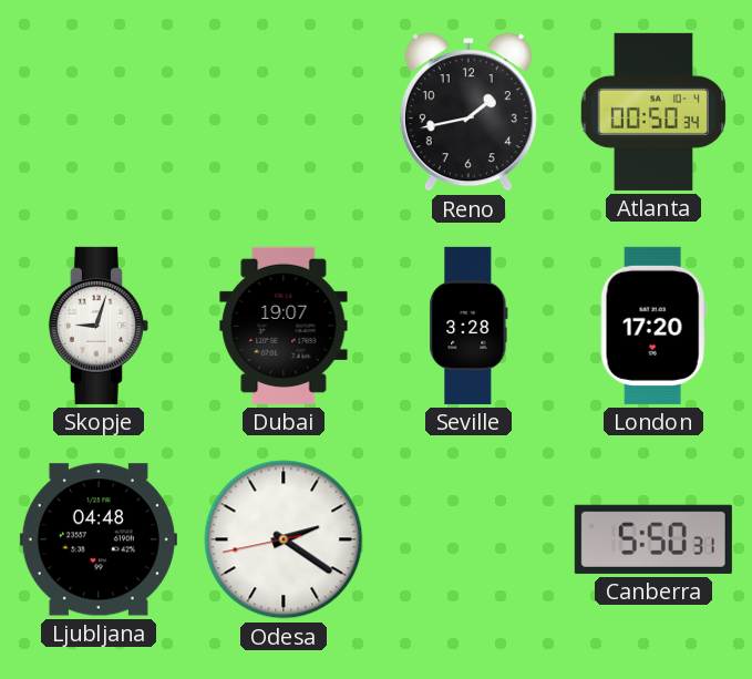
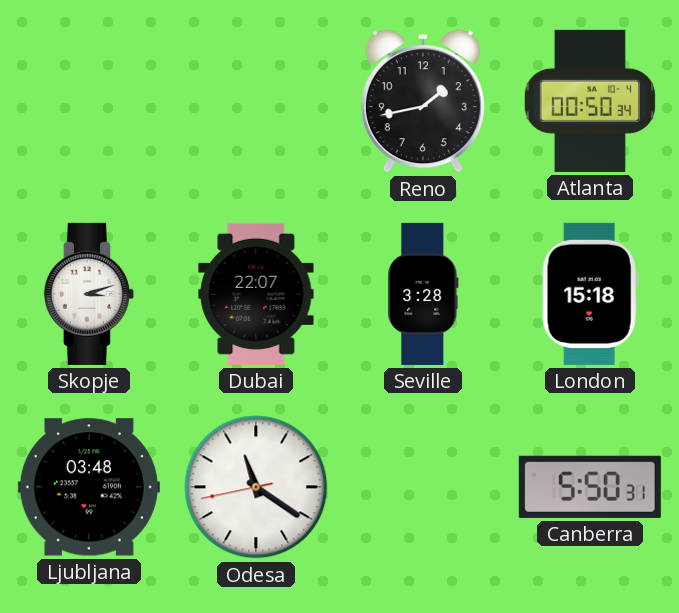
Skopje: 9:03 -> 3:12
Dubai: 19:07 -> 22:07
London: 17:20 -> 15:18
Ljubljana: 04:48 -> 03:48
Odesa: 2:20 -> 11:20
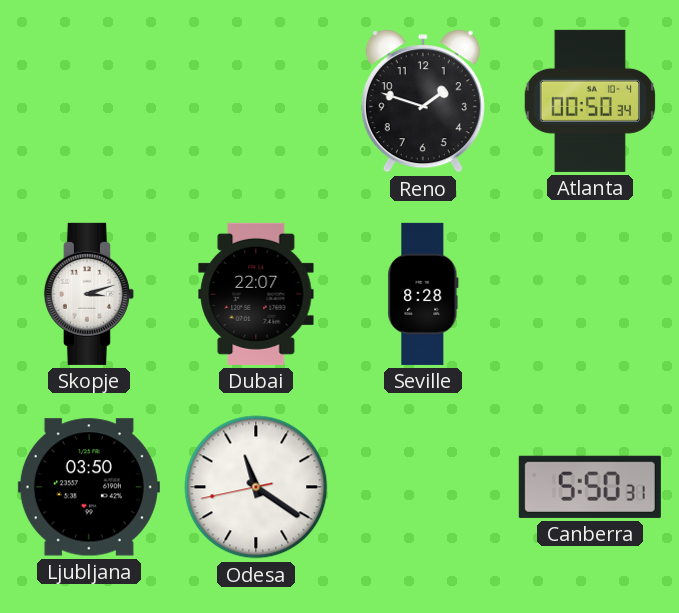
Reno: 1:43 -> 1:48
Seville: 3:28 -> 8:28
London: 15:18 -> none
Ljubljana: 03:48 -> 03:50
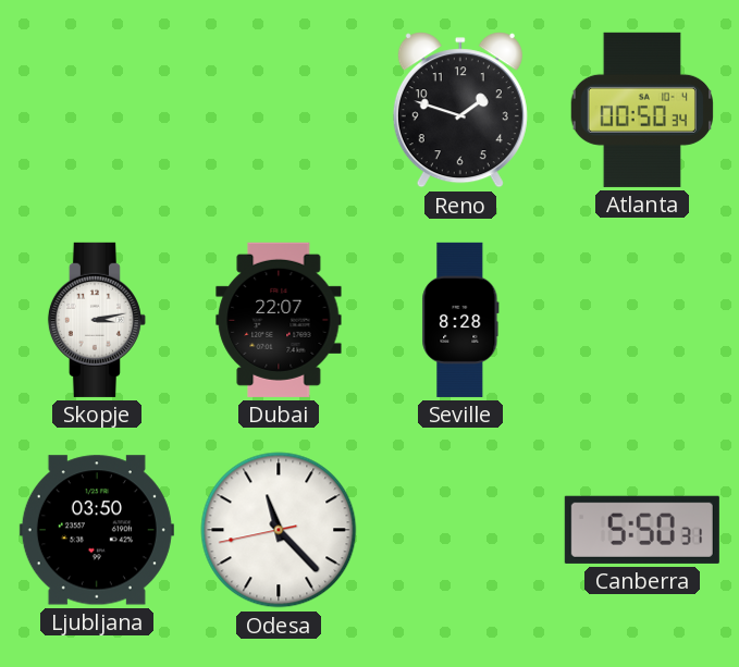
Skopje: 3:12 -> 3:13
Odesa: 11:20 -> 11:22
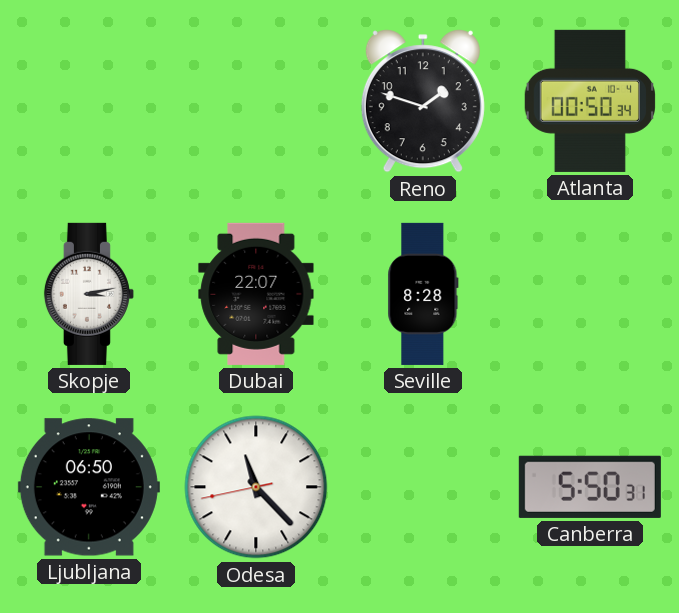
Ljubljana: 03:50 -> 06:50
